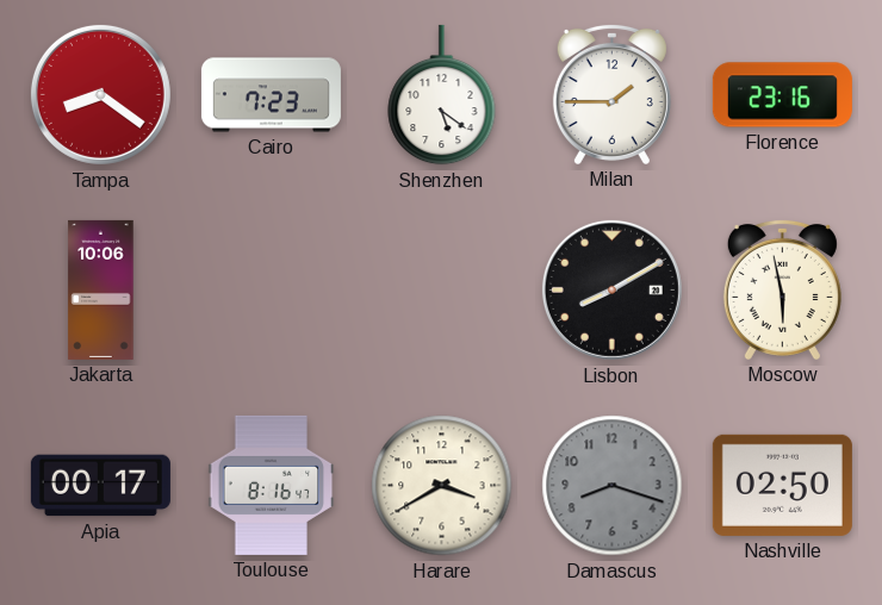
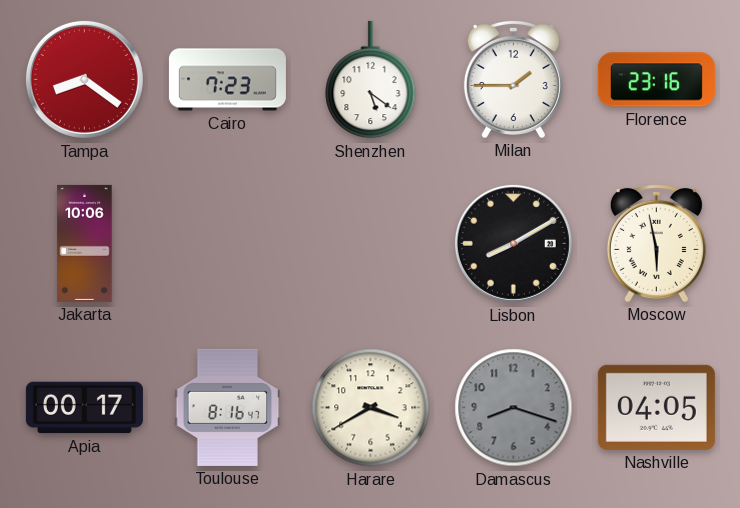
Nashville: 02:50 -> 04:05
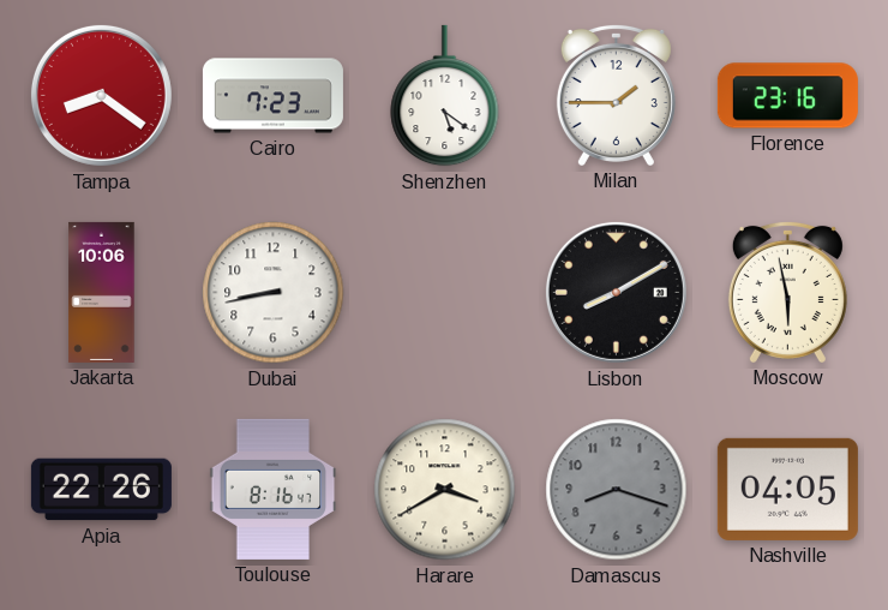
Dubai: none -> 8:43
Apia: 00:17 -> 22:26
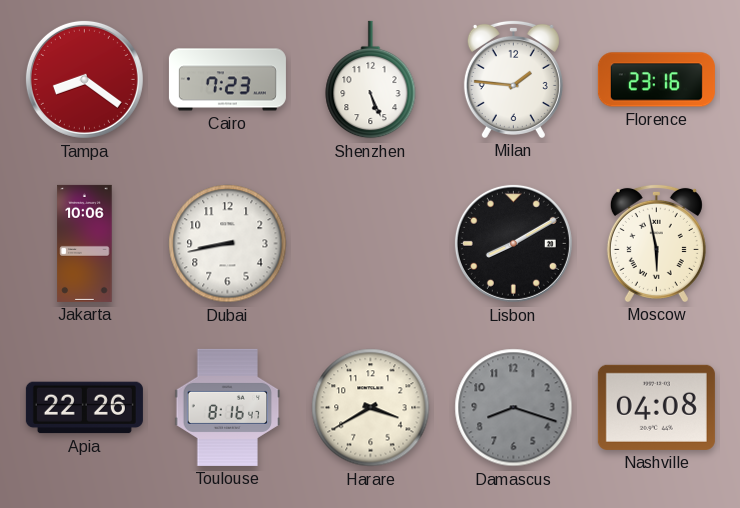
Shenzhen: 5:21 -> 5:26
Milan: 1:45 -> 1:46
Nashville: 04:05 -> 04:08
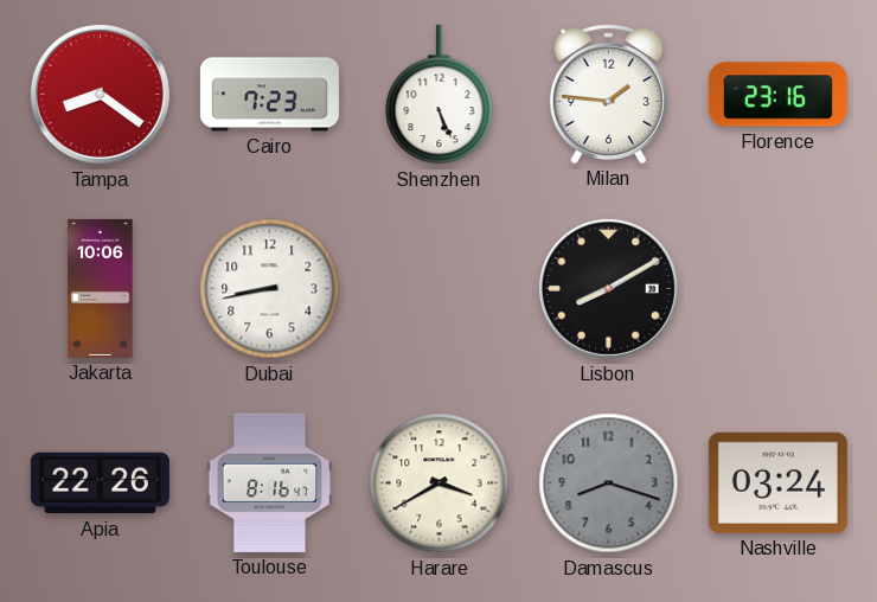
Moscow: 5:58 -> none
Nashville: 04:08 -> 03:24
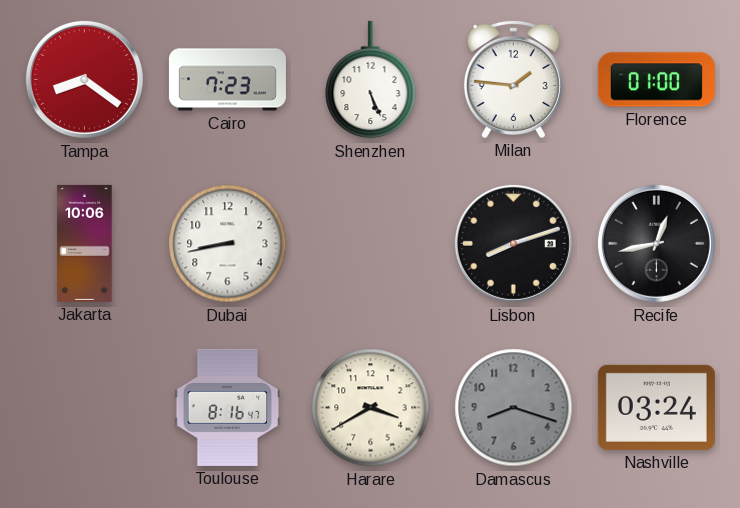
Florence: 23:16 -> 01:00
Lisbon: 8:10 -> 8:12
Recife: none -> 12:43
Apia: 22:26 -> none
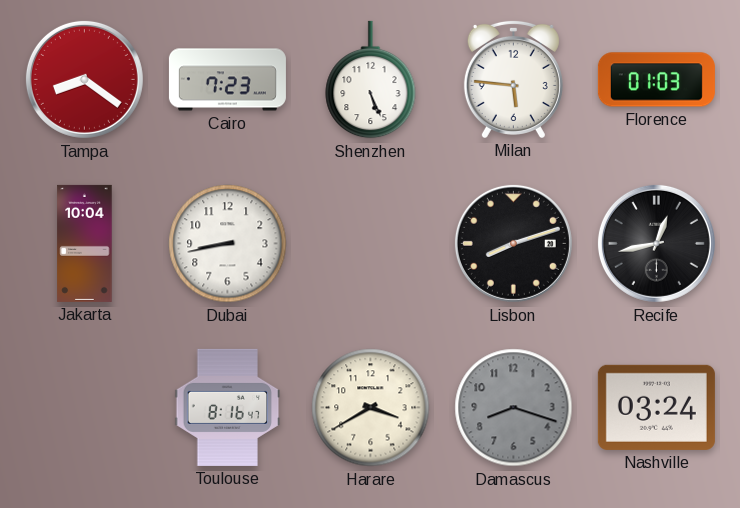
Milan: 1:46 -> 5:46
Florence: 01:00 -> 01:03
Jakarta: 10:06 -> 10:04
